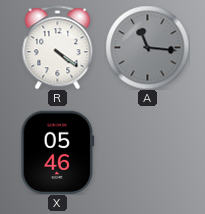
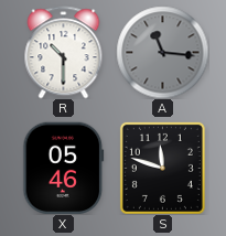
R: 4:21 -> 10:30
S: none -> 11:48
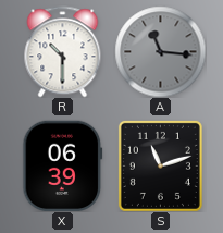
X: 05:46 -> 06:39
S: 11:48 -> 11:12
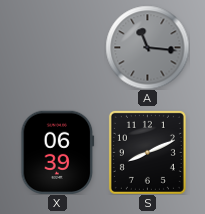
R: 10:30 -> none
S: 11:12 -> 8:11
